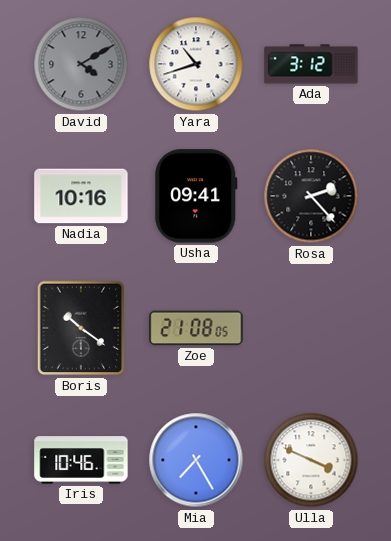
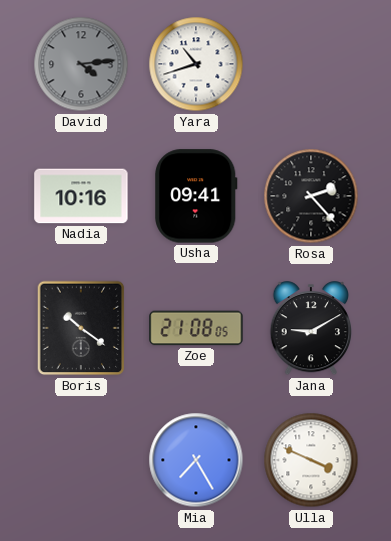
David: 4:10 -> 4:14
Ada: 3:12 -> none
Jana: none -> 9:10
Iris: 10:46 -> none
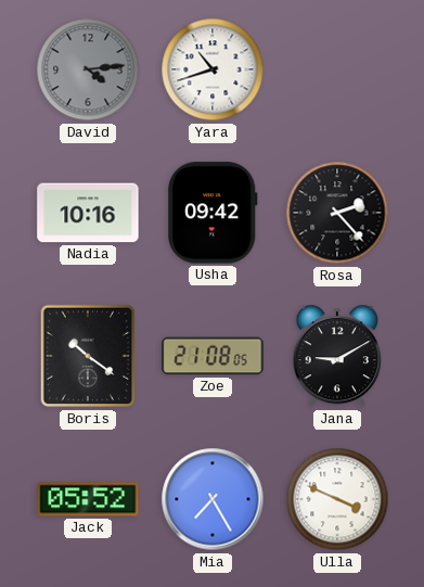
Usha: 09:41 -> 09:42
Jack: none -> 05:52
